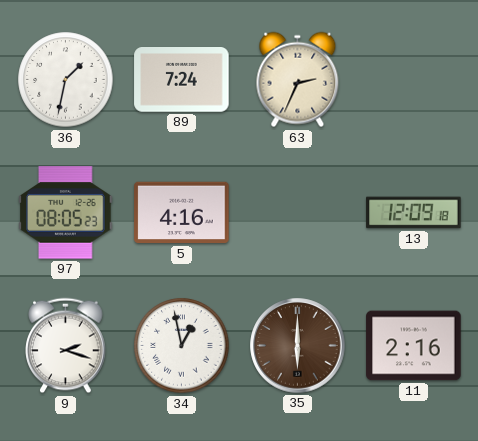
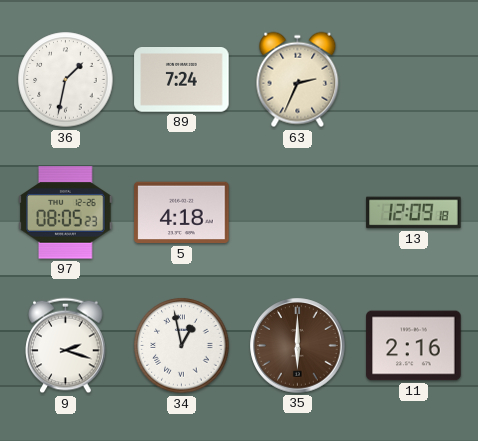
5: 4:16 -> 4:18
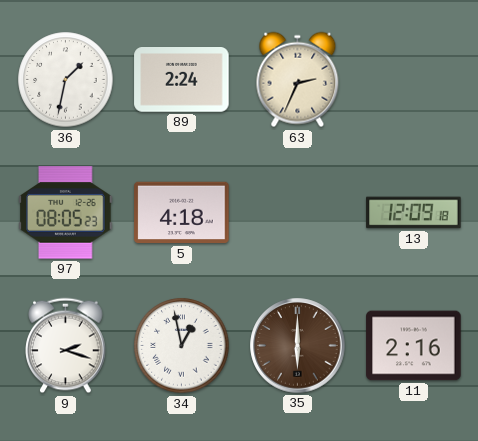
89: 7:24 -> 2:24
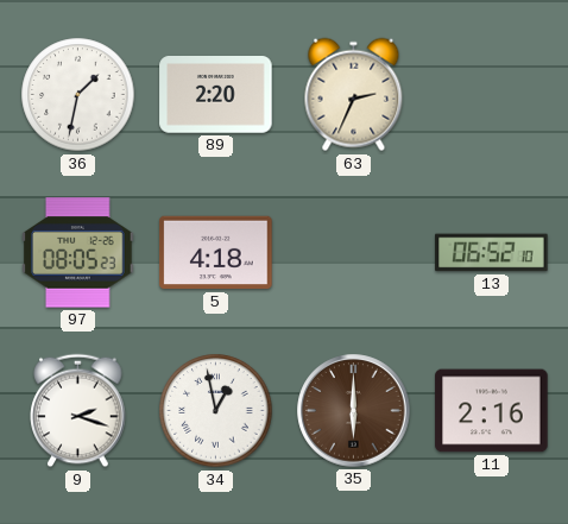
89: 2:24 -> 2:20
13: 12:09 -> 06:52
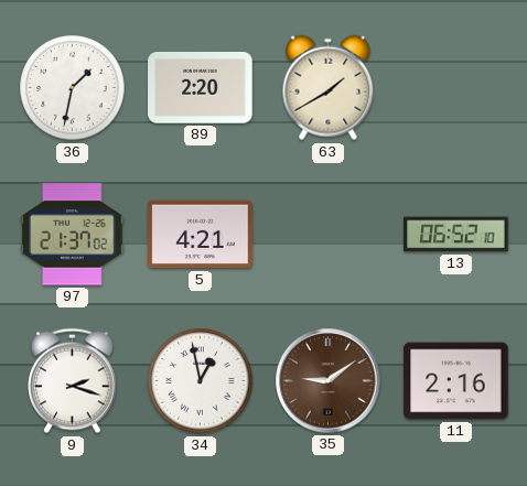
63: 2:34 -> 1:40
97: 08:05 -> 21:37
5: 4:18 -> 4:21
35: 6:00 -> 9:09
